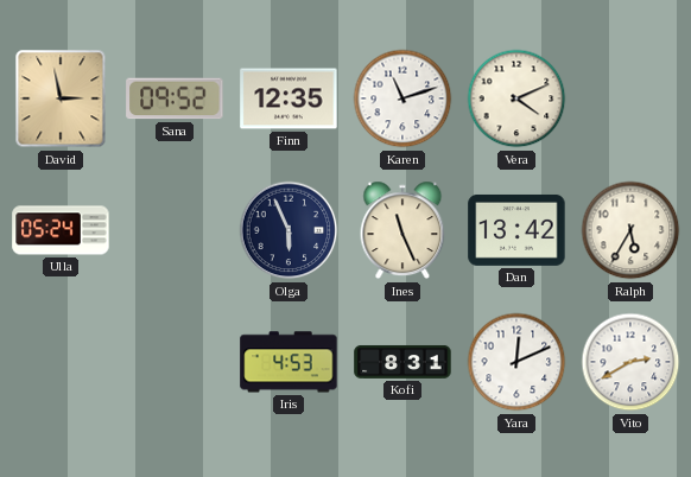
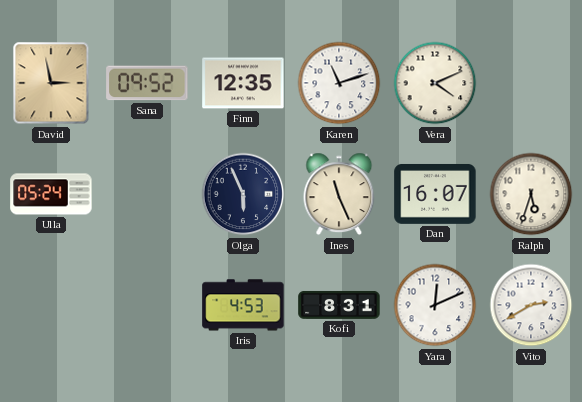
Dan: 13:42 -> 16:07
Ralph: 5:35 -> 5:33
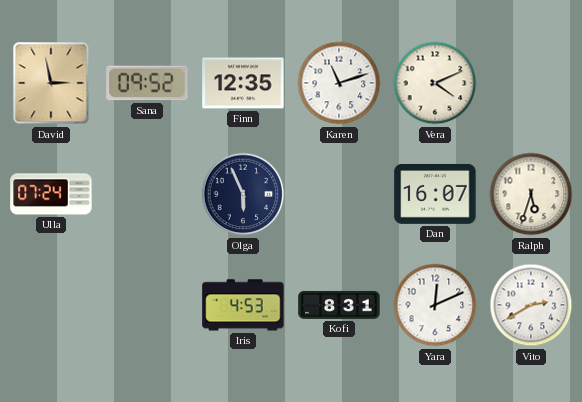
Ulla: 05:24 -> 07:24
Ines: 11:26 -> none
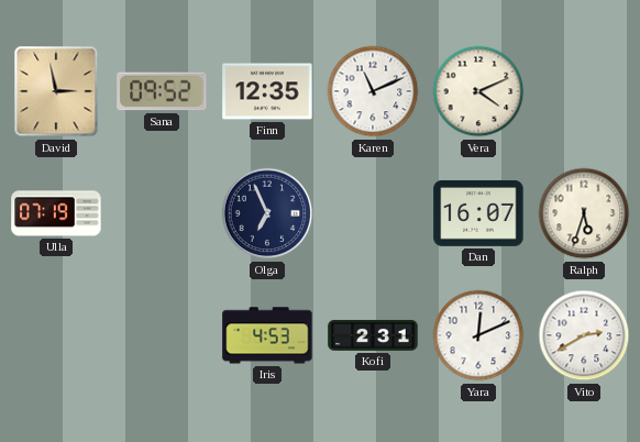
Karen: 11:12 -> 11:11
Ulla: 07:24 -> 07:19
Olga: 5:56 -> 6:56
Kofi: 8:31 -> 2:31
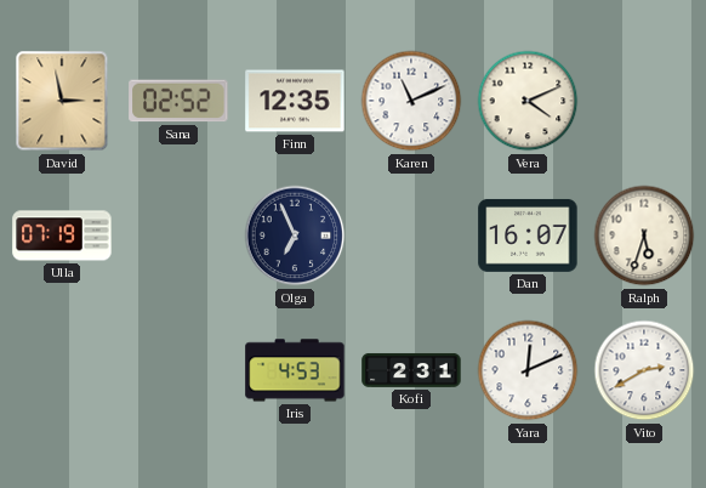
Sana: 09:52 -> 02:52
